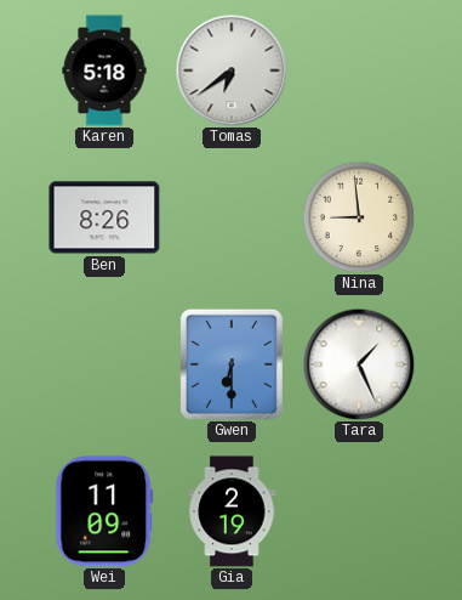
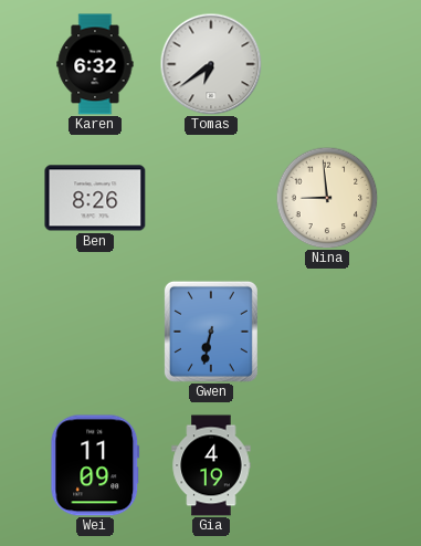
Karen: 5:18 -> 6:32
Gwen: 6:30 -> 6:32
Tara: 1:26 -> none
Gia: 2:19 -> 4:19
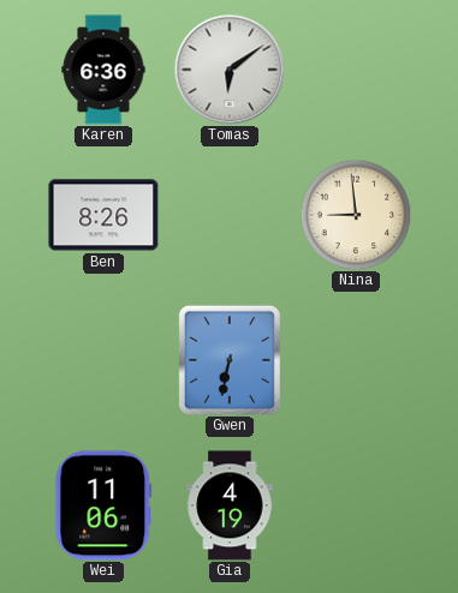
Karen: 6:32 -> 6:36
Tomas: 6:39 -> 6:09
Wei: 11:09 -> 11:06
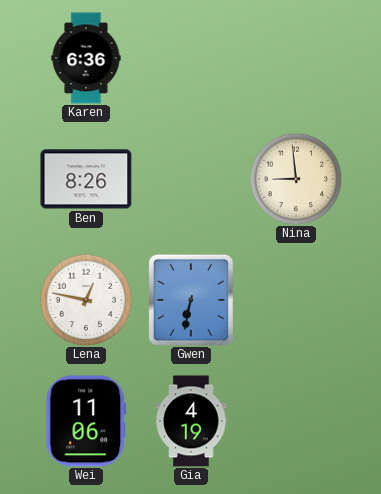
Tomas: 6:09 -> none
Lena: none -> 12:47
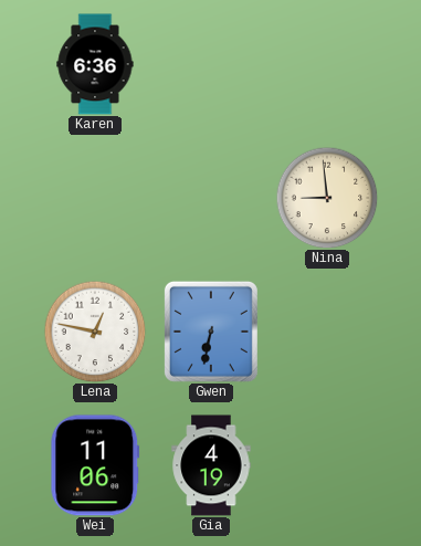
Ben: 8:26 -> none
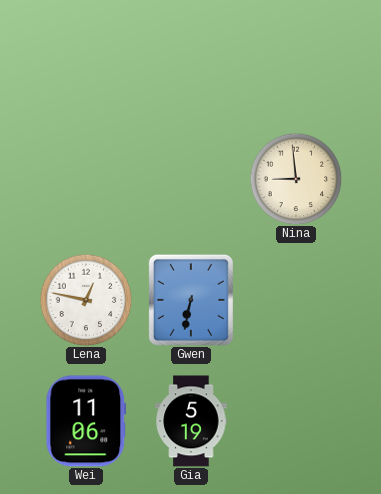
Karen: 6:36 -> none
Gia: 4:19 -> 5:19
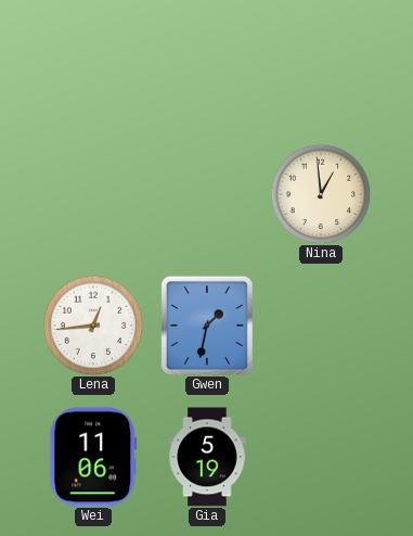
Nina: 8:59 -> 12:59
Lena: 12:47 -> 12:44
Gwen: 6:32 -> 1:32
